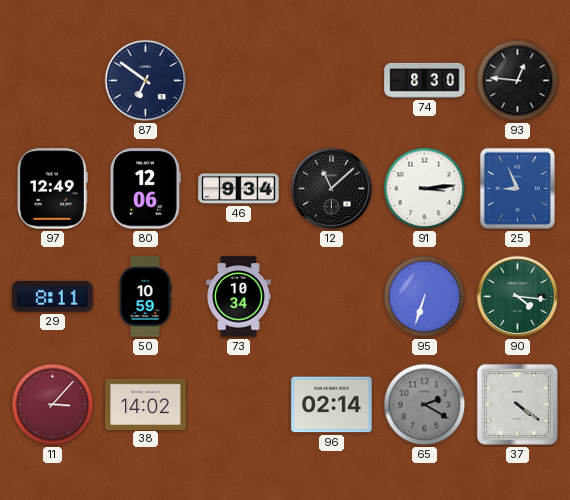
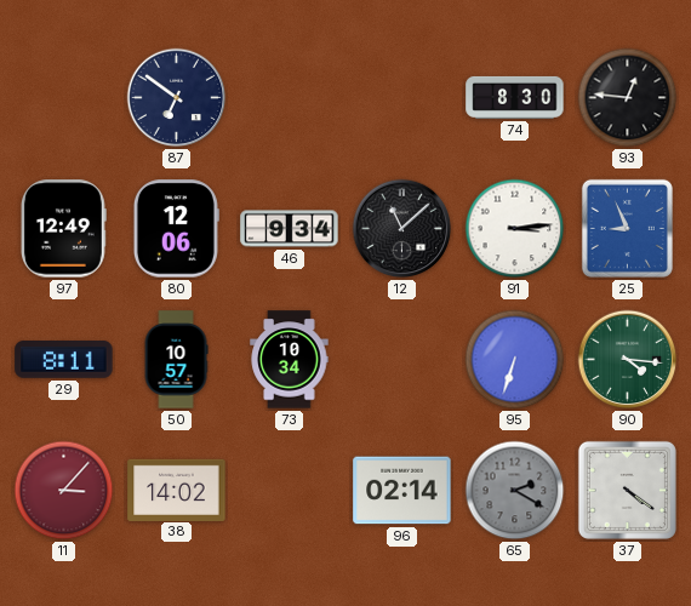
50: 10:59 -> 10:57
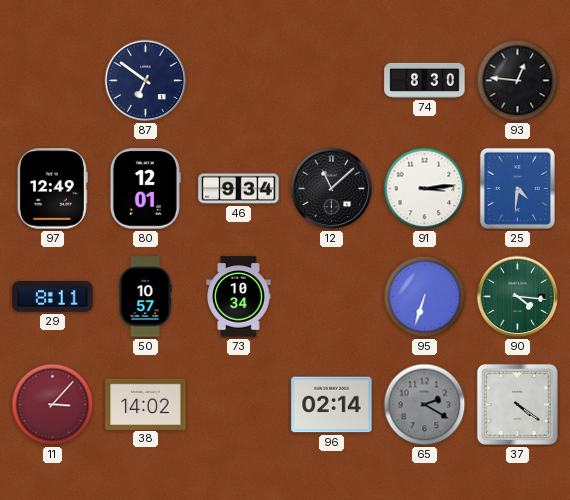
80: 12:06 -> 12:01
25: 8:56 -> 4:31
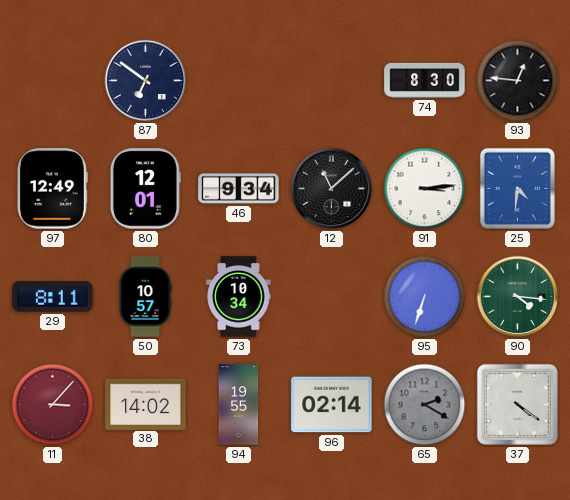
94: none -> 19:55
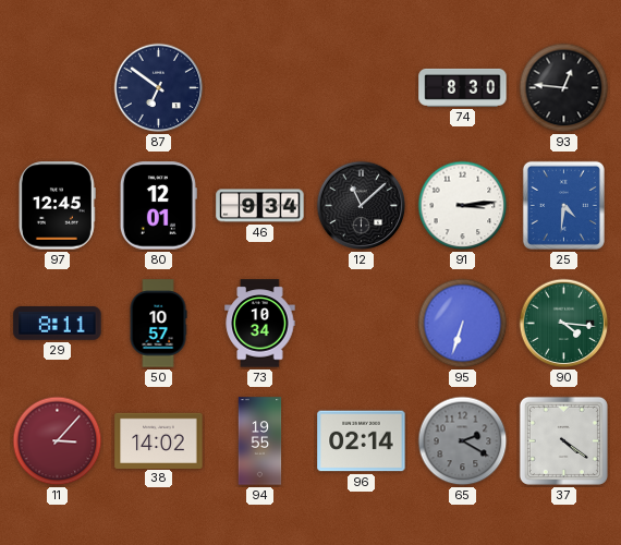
97: 12:49 -> 12:45
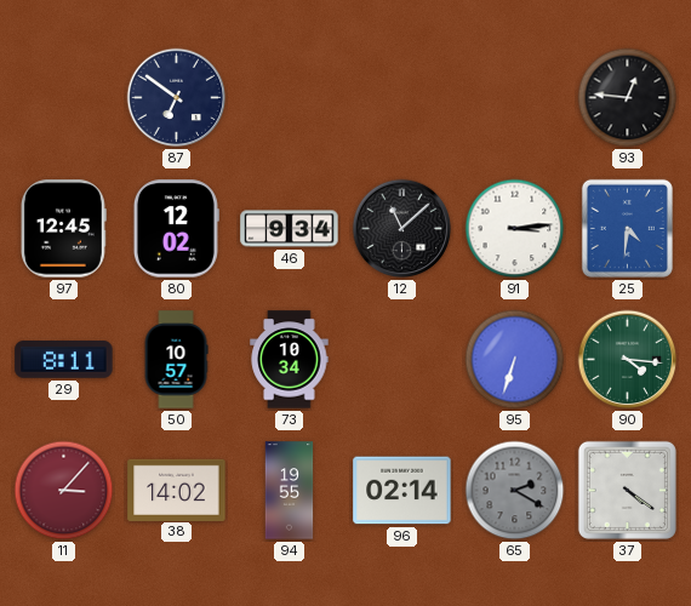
74: 8:30 -> none
80: 12:01 -> 12:02
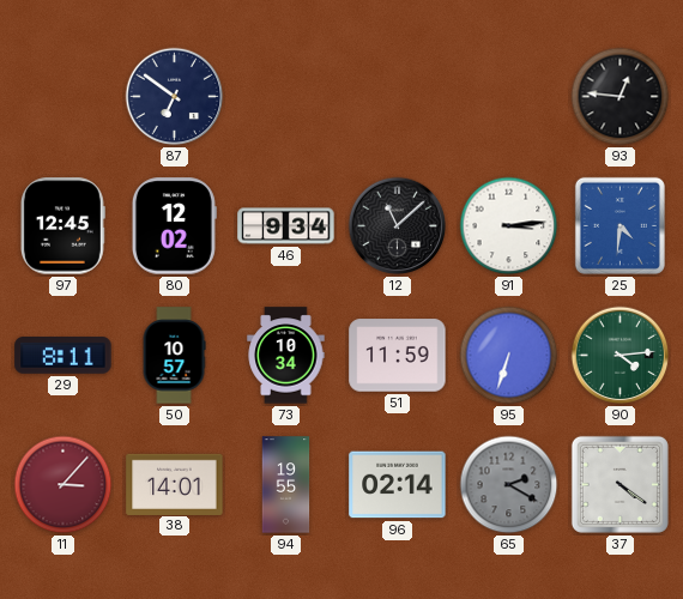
51: none -> 11:59
90: 4:16 -> 4:14
38: 14:02 -> 14:01
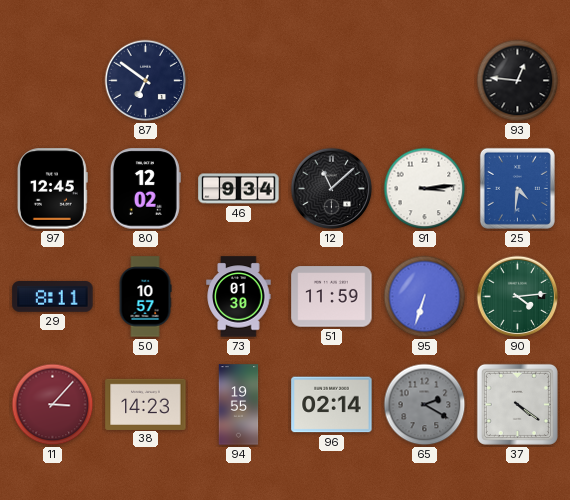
73: 10:34 -> 01:30
38: 14:01 -> 14:23
